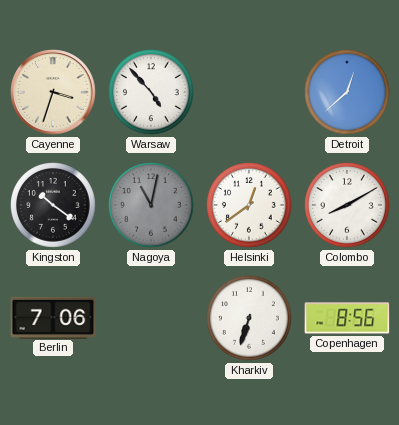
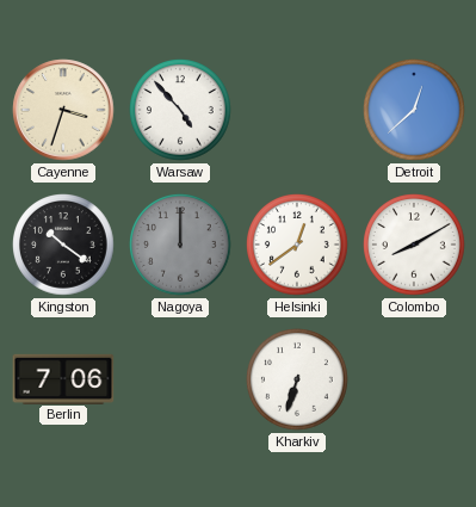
Nagoya: 11:02 -> 12:00
Copenhagen: 8:56 -> none
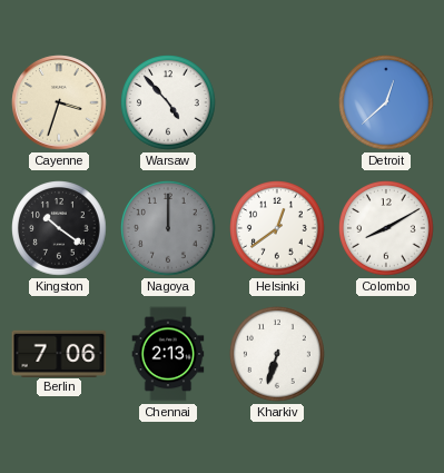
Chennai: none -> 2:13
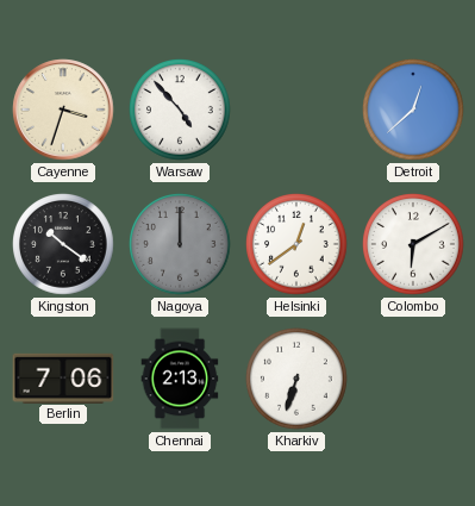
Colombo: 8:10 -> 6:10
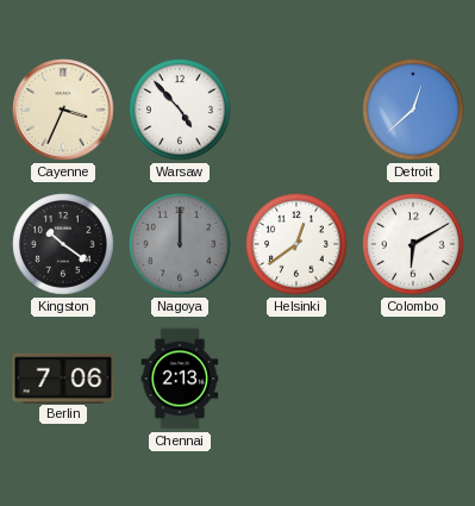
Cayenne: 3:33 -> 3:34
Kharkiv: 6:33 -> none
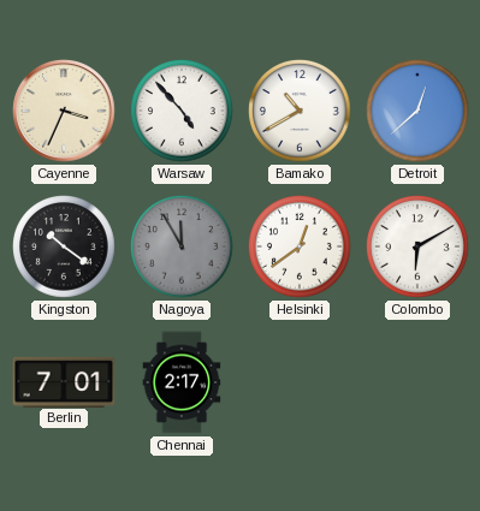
Bamako: none -> 10:40
Nagoya: 12:00 -> 11:55
Berlin: 7:06 -> 7:01
Chennai: 2:13 -> 2:17
